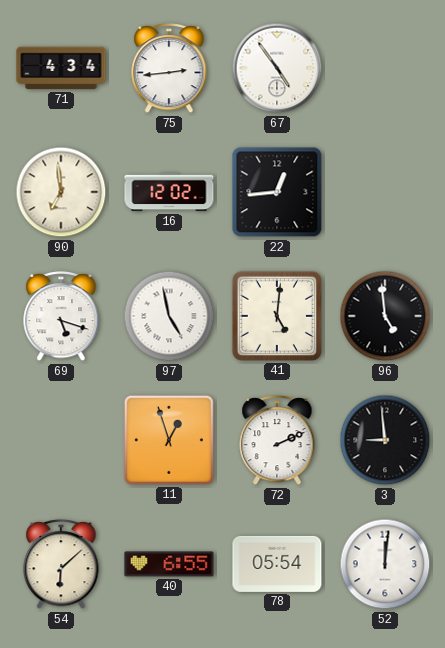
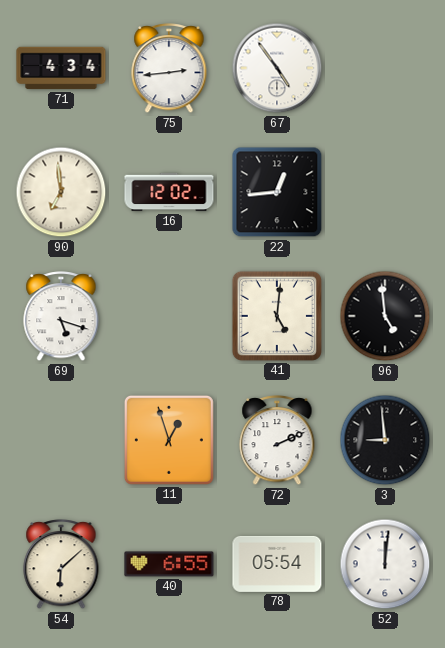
97: 4:58 -> none
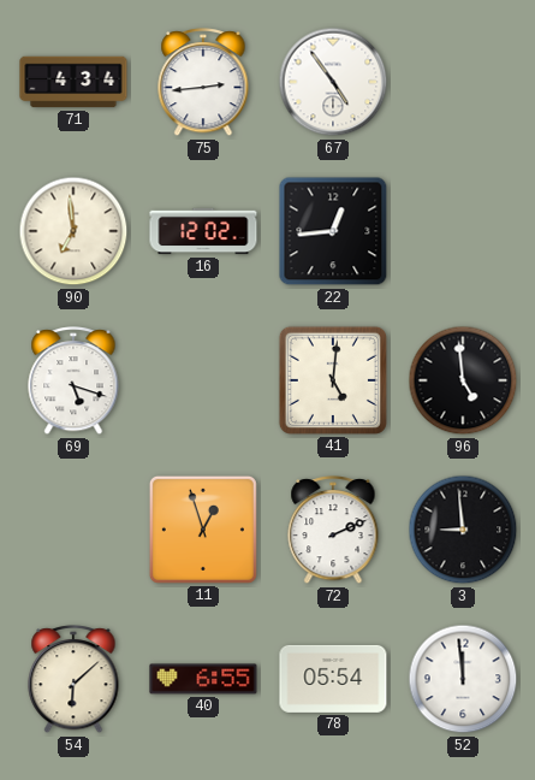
52: 12:01 -> 11:59
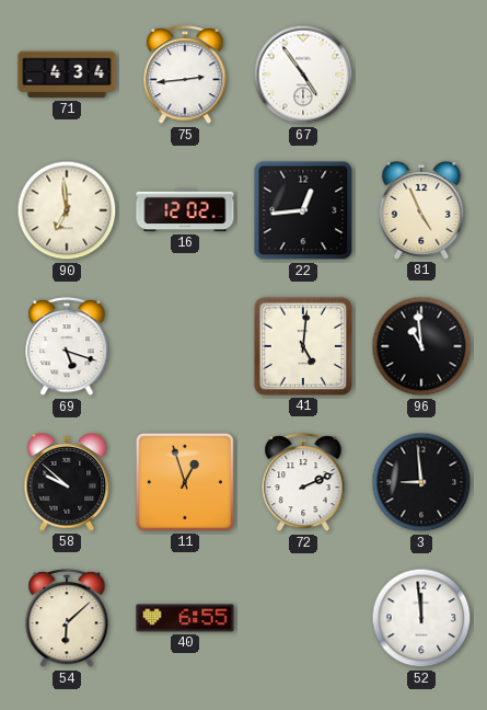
81: none -> 4:56
96: 4:59 -> 10:59
58: none -> 9:52
78: 05:54 -> none
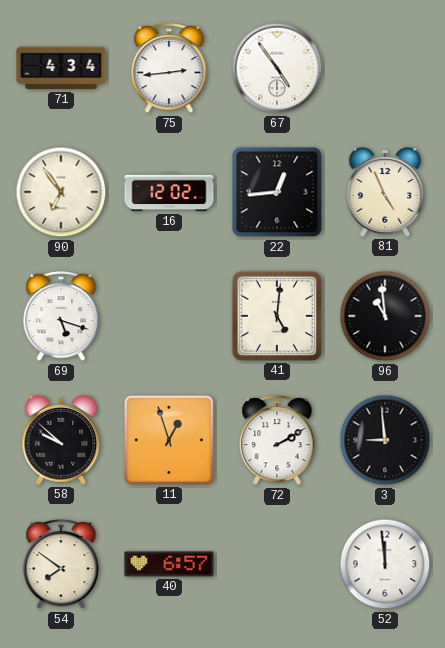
90: 6:59 -> 6:54
72: 2:11 -> 2:10
54: 6:08 -> 7:51
40: 6:55 -> 6:57
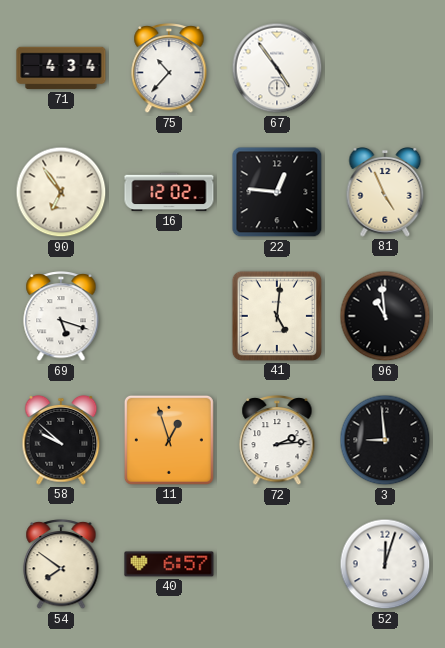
75: 2:44 -> 10:37
22: 12:44 -> 12:46
72: 2:10 -> 2:14
52: 11:59 -> 12:03
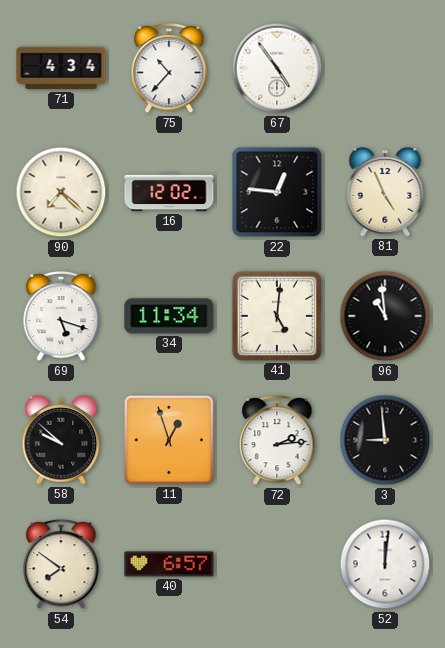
90: 6:54 -> 7:22
34: none -> 11:34
52: 12:03 -> 12:01
